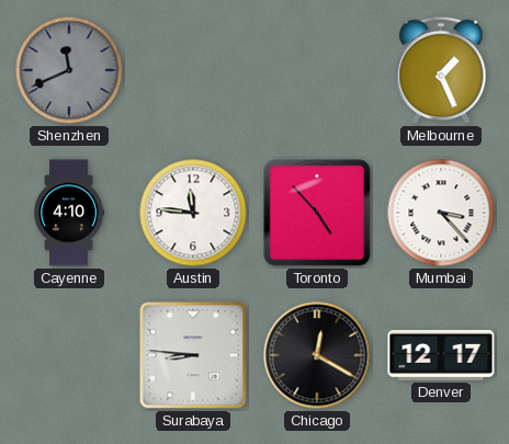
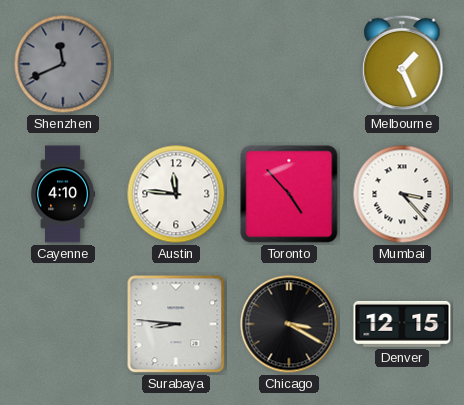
Chicago: 12:20 -> 3:20
Denver: 12:17 -> 12:15
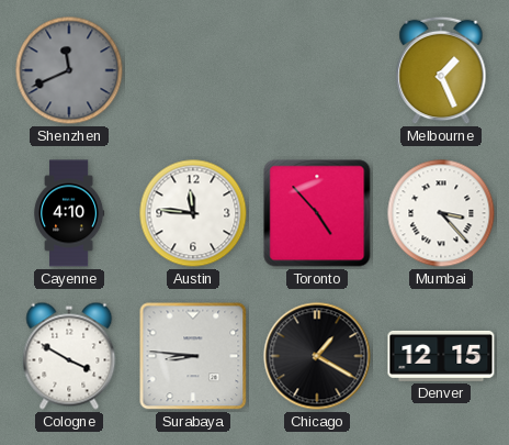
Cologne: none -> 3:50
Chicago: 3:20 -> 1:20
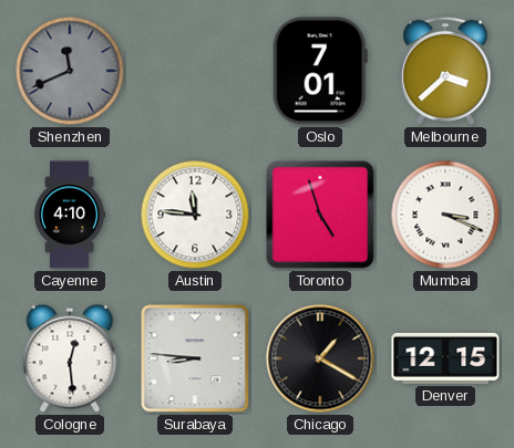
Oslo: none -> 7:01
Melbourne: 1:26 -> 3:38
Toronto: 4:53 -> 4:57
Mumbai: 3:23 -> 3:19
Cologne: 3:50 -> 12:29
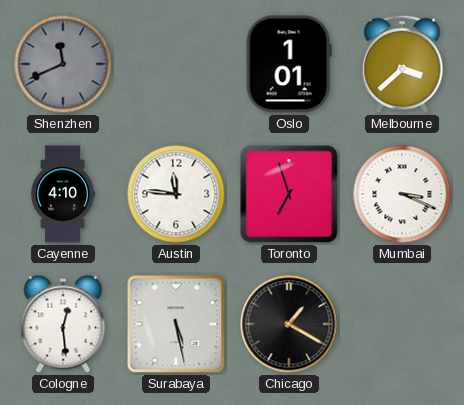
Oslo: 7:01 -> 1:01
Toronto: 4:57 -> 6:57
Surabaya: 8:46 -> 5:28
Denver: 12:15 -> none
